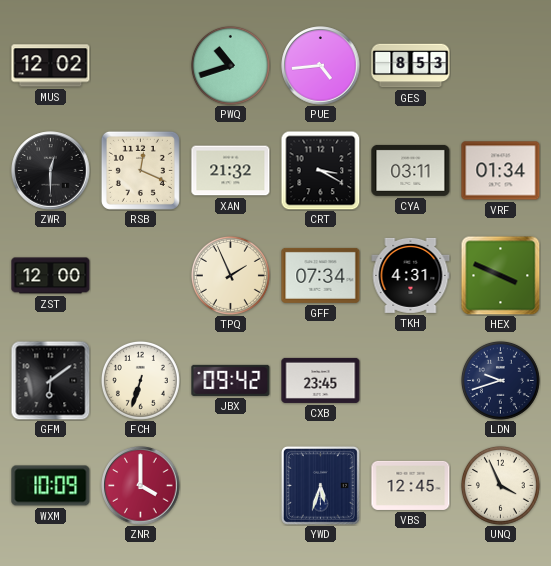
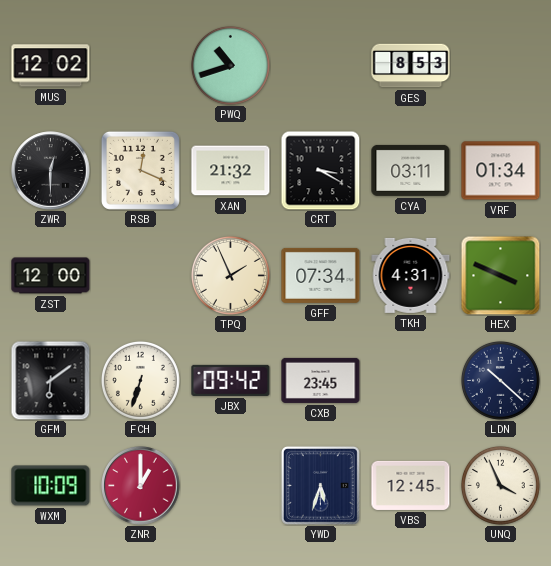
PUE: 4:44 -> none
LDN: 9:42 -> 10:22
ZNR: 4:00 -> 1:00
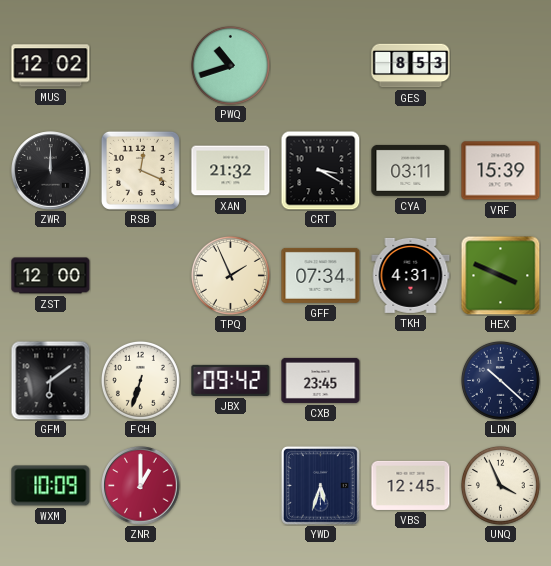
ZWR: 12:30 -> 12:00
VRF: 01:34 -> 15:39
